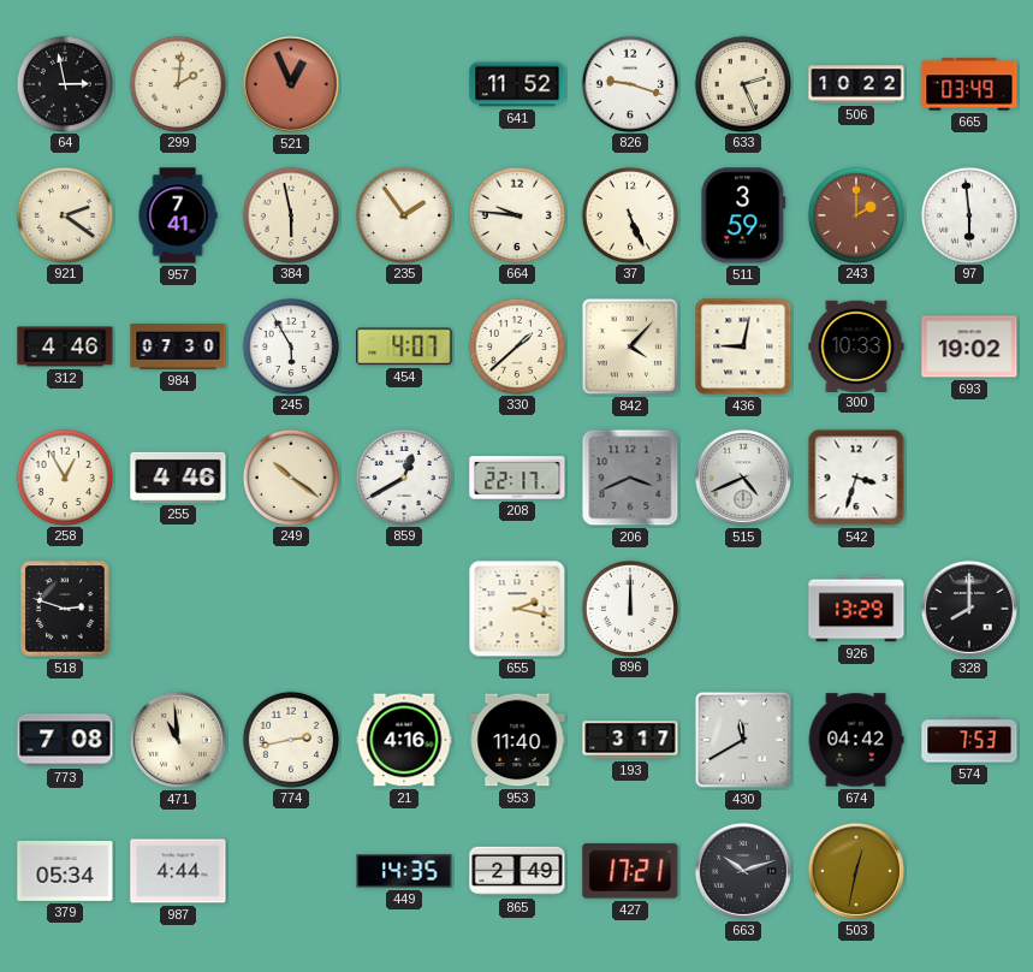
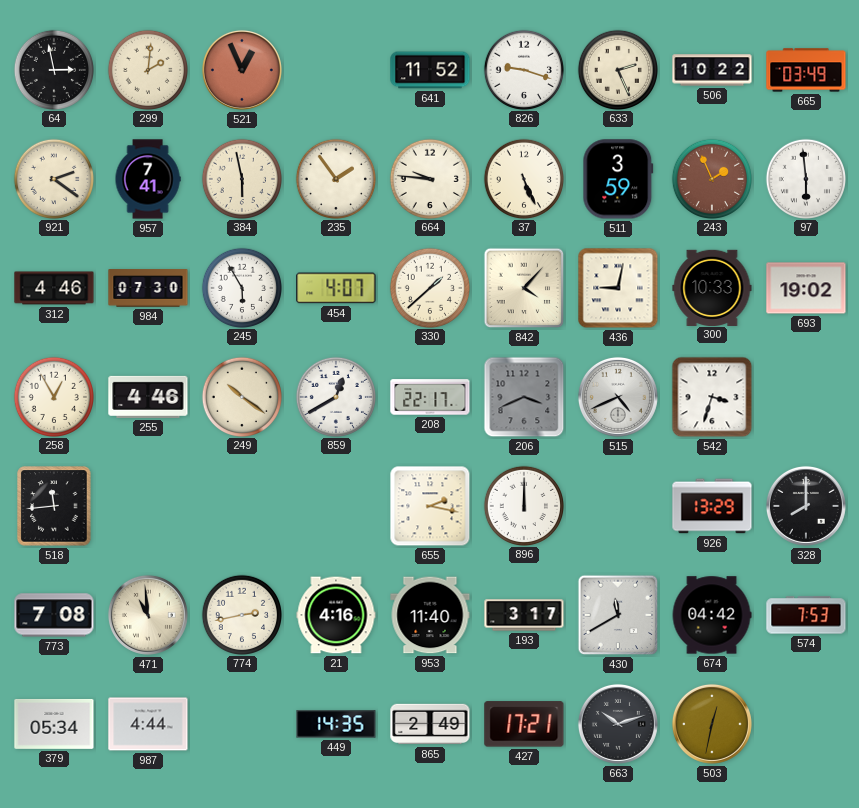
243: 2:00 -> 1:56
518: 2:48 -> 11:44
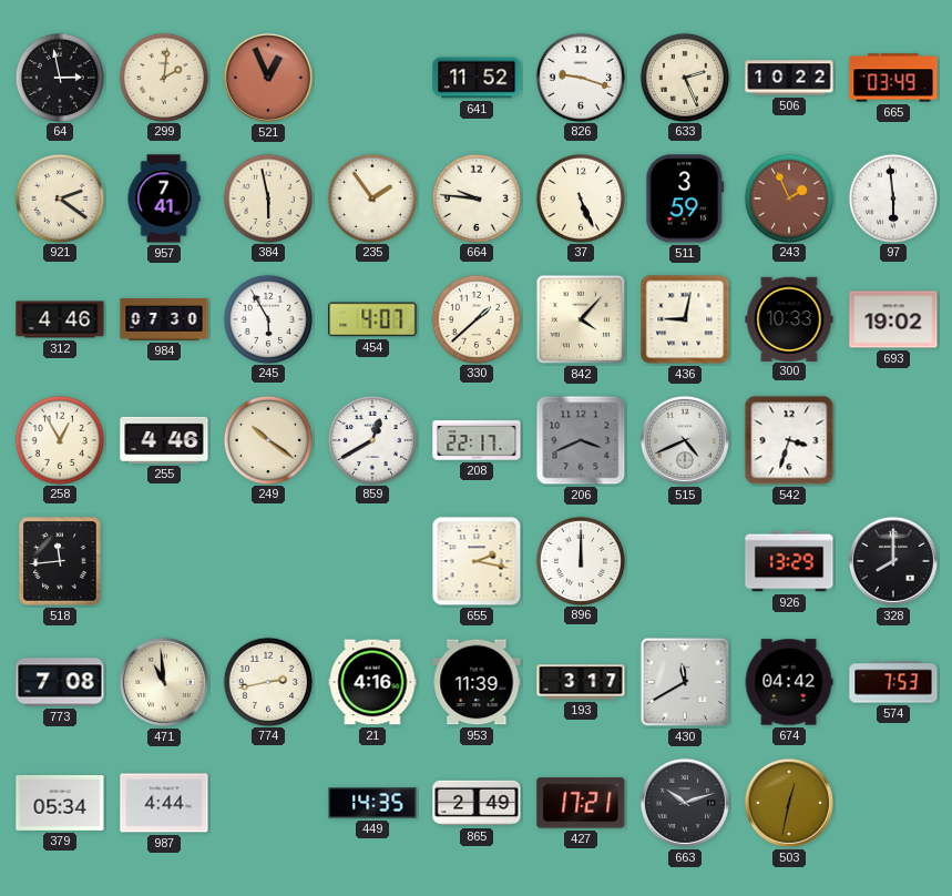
953: 11:40 -> 11:39
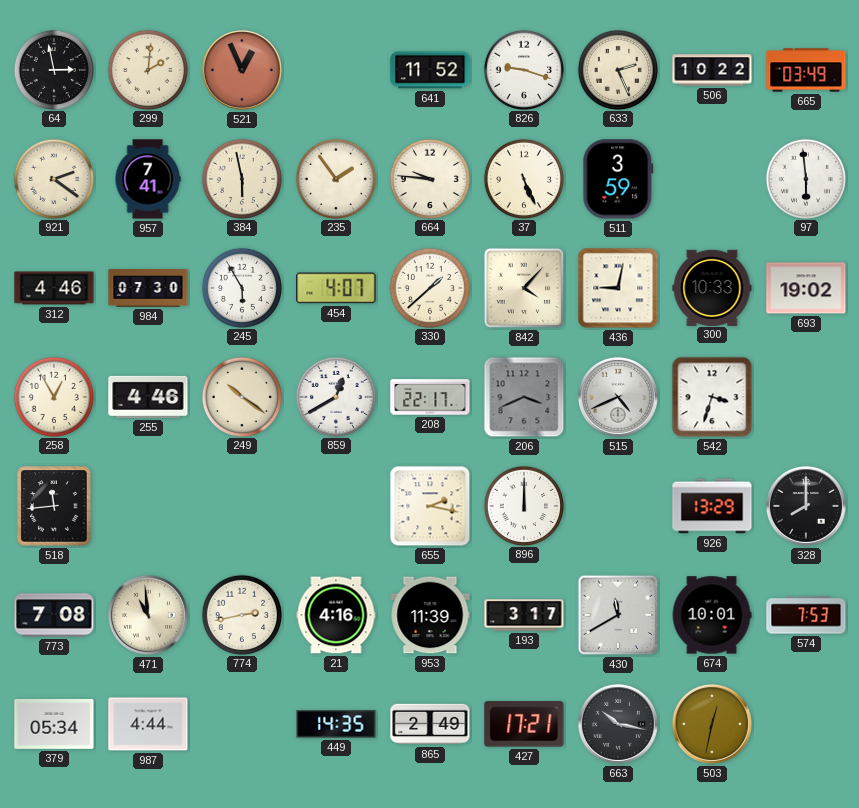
243: 1:56 -> none
674: 04:42 -> 10:01
663: 10:12 -> 10:17
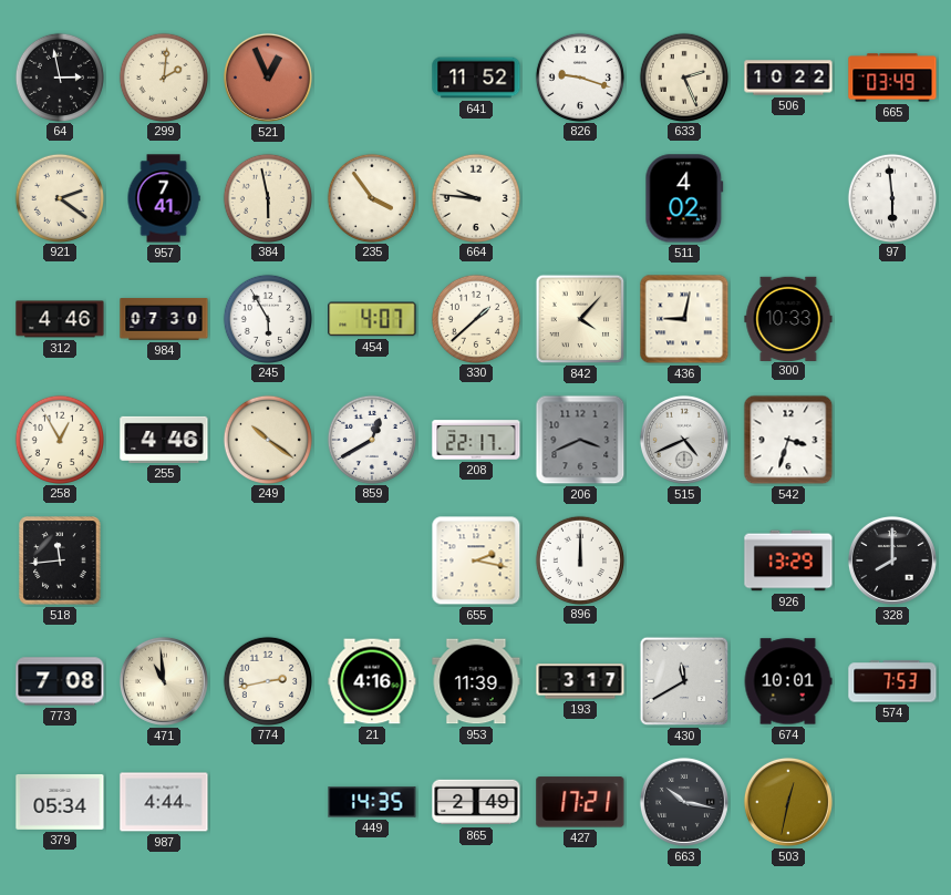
235: 1:54 -> 3:54
37: 5:26 -> none
511: 3:59 -> 4:02
693: 19:02 -> none
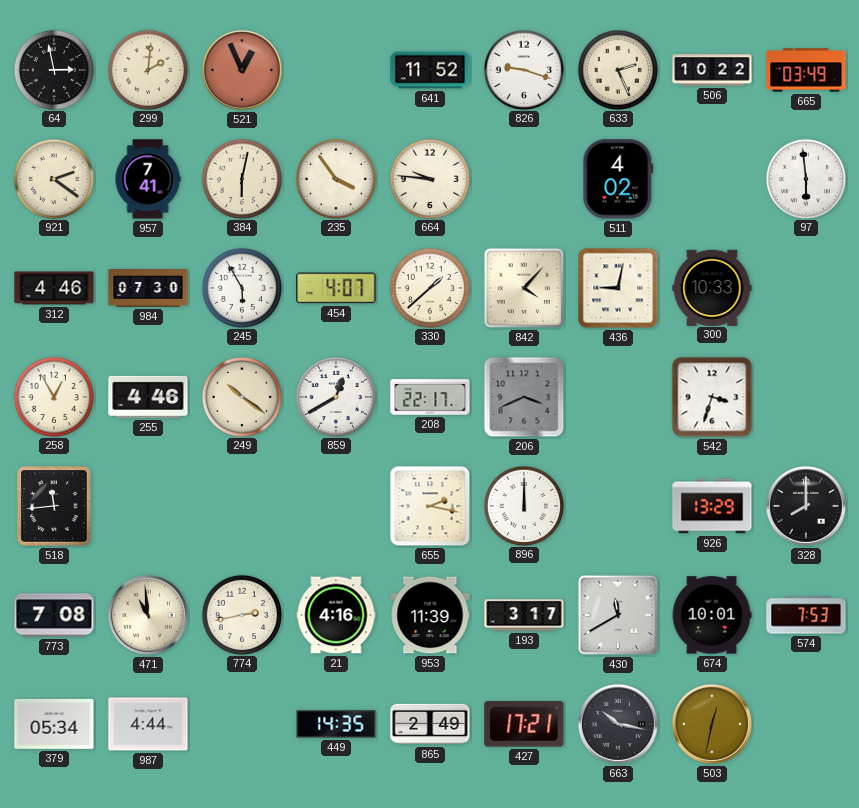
384: 5:58 -> 6:02
515: 4:41 -> none
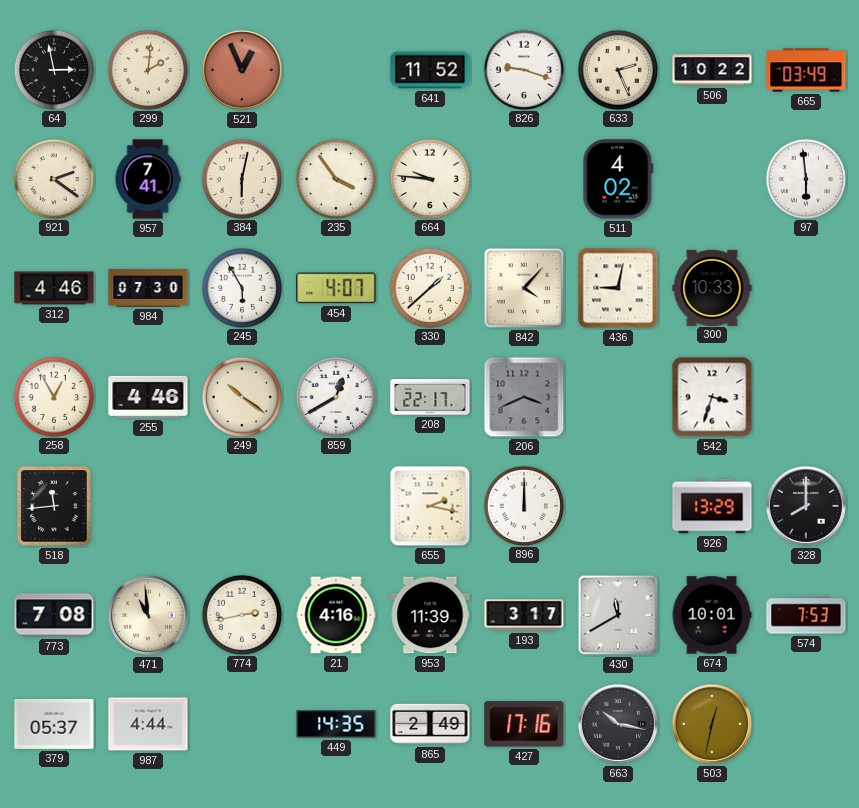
379: 05:34 -> 05:37
427: 17:21 -> 17:16
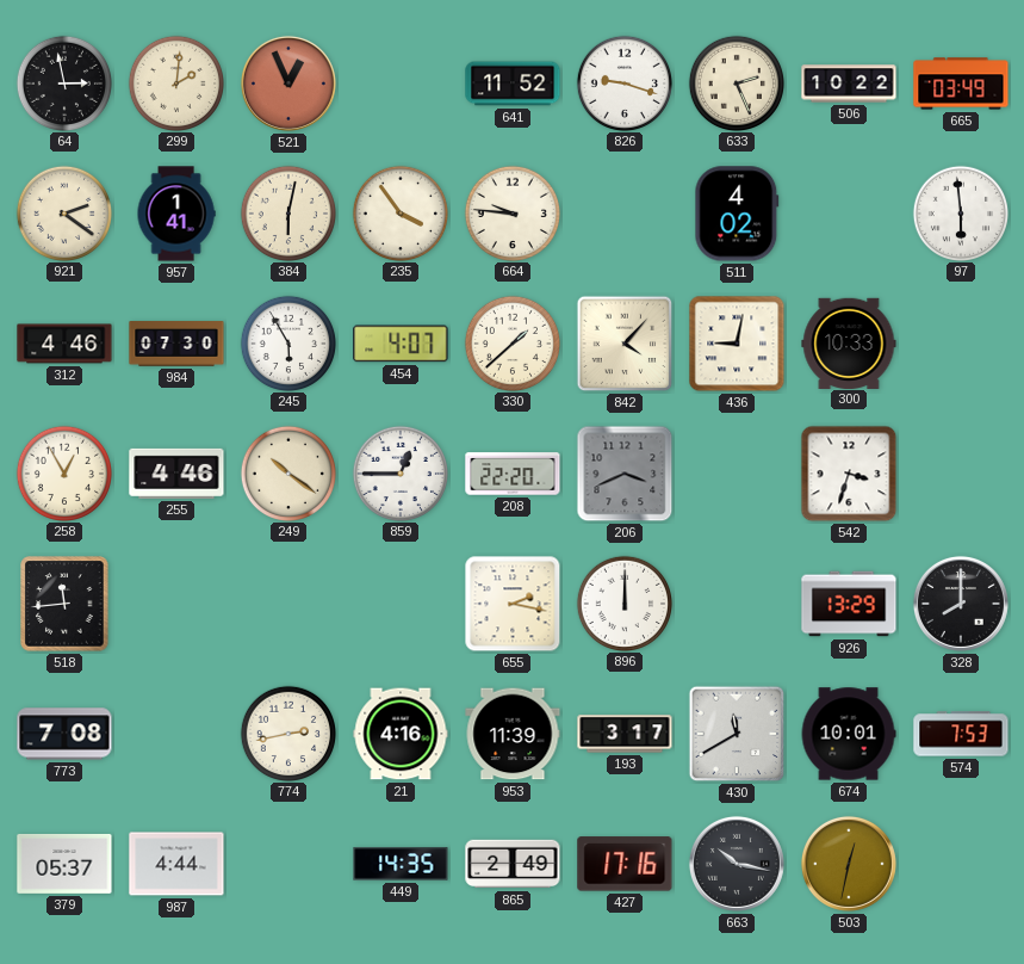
957: 7:41 -> 1:41
859: 12:40 -> 12:45
208: 22:17 -> 22:20
471: 10:59 -> none
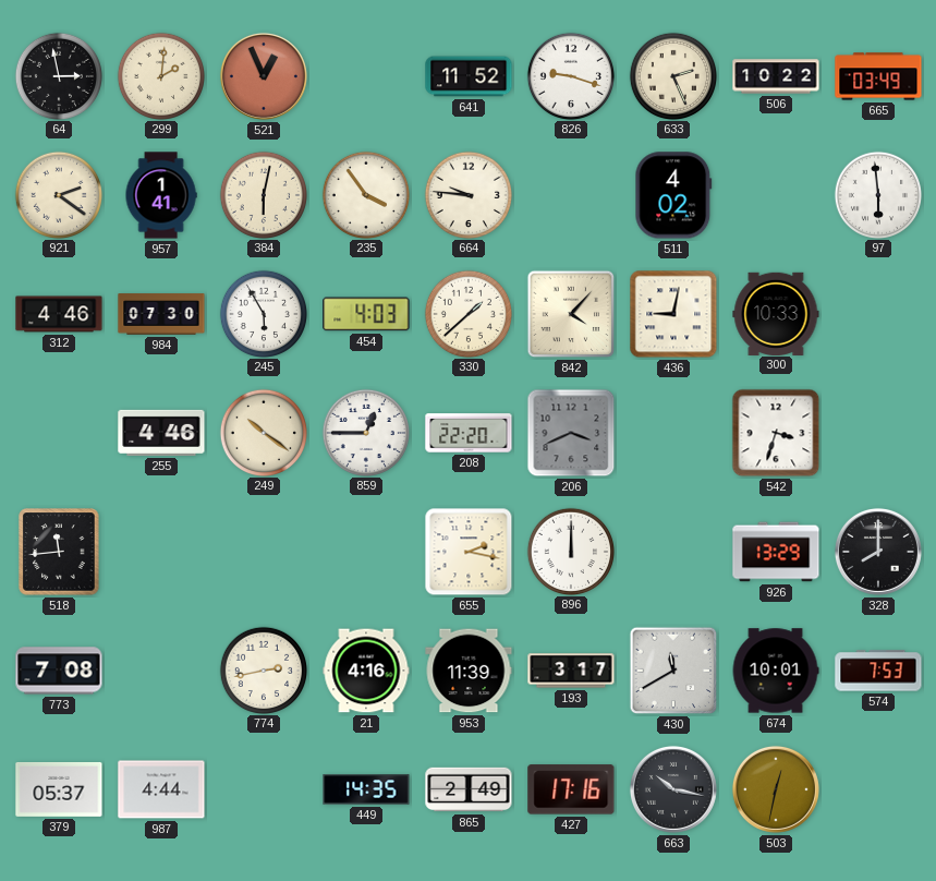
454: 4:07 -> 4:03
258: 12:55 -> none
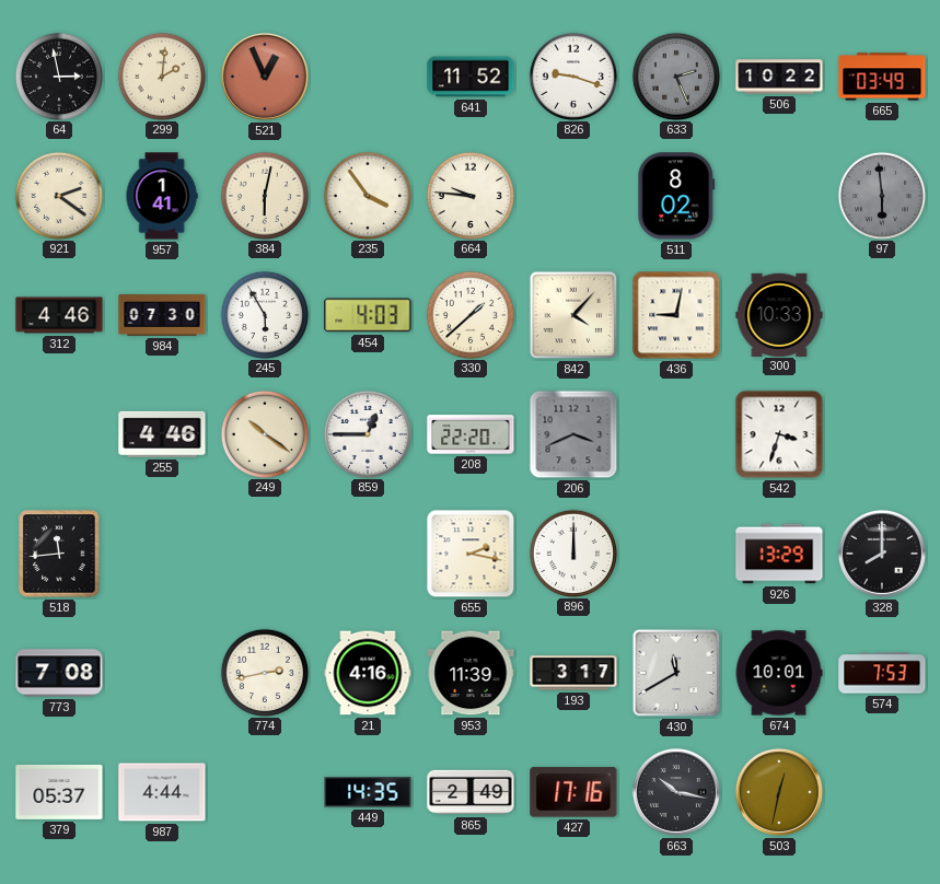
633 dial: cream -> grey
511: 4:02 -> 8:02
97 dial: white -> grey
